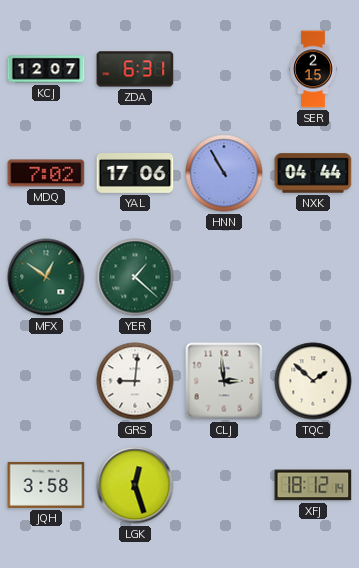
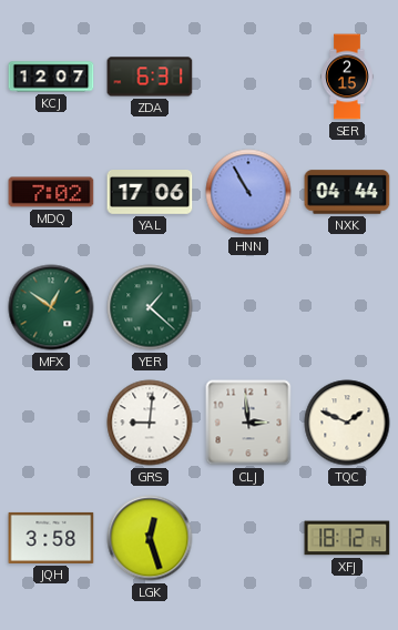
TQC: 1:52 -> 1:49
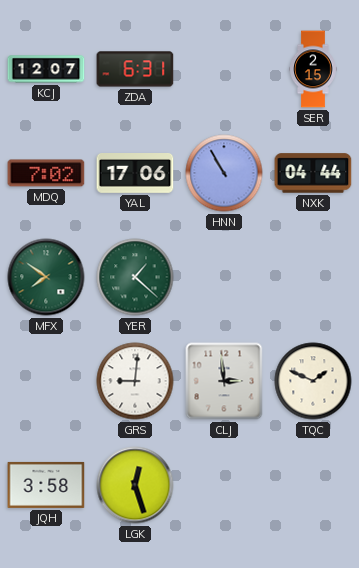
MFX: 12:51 -> 7:51
XFJ: 18:12 -> none
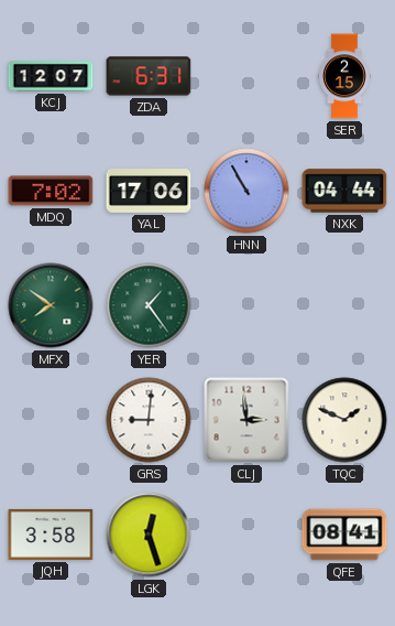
YER: 1:22 -> 1:24
QFE: none -> 08:41
